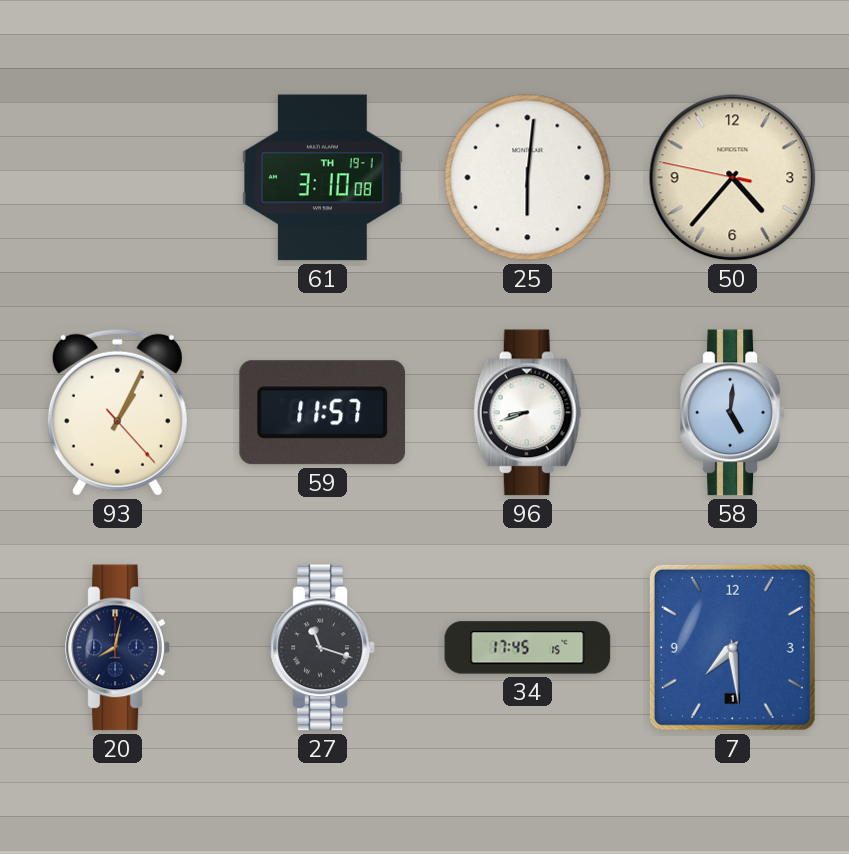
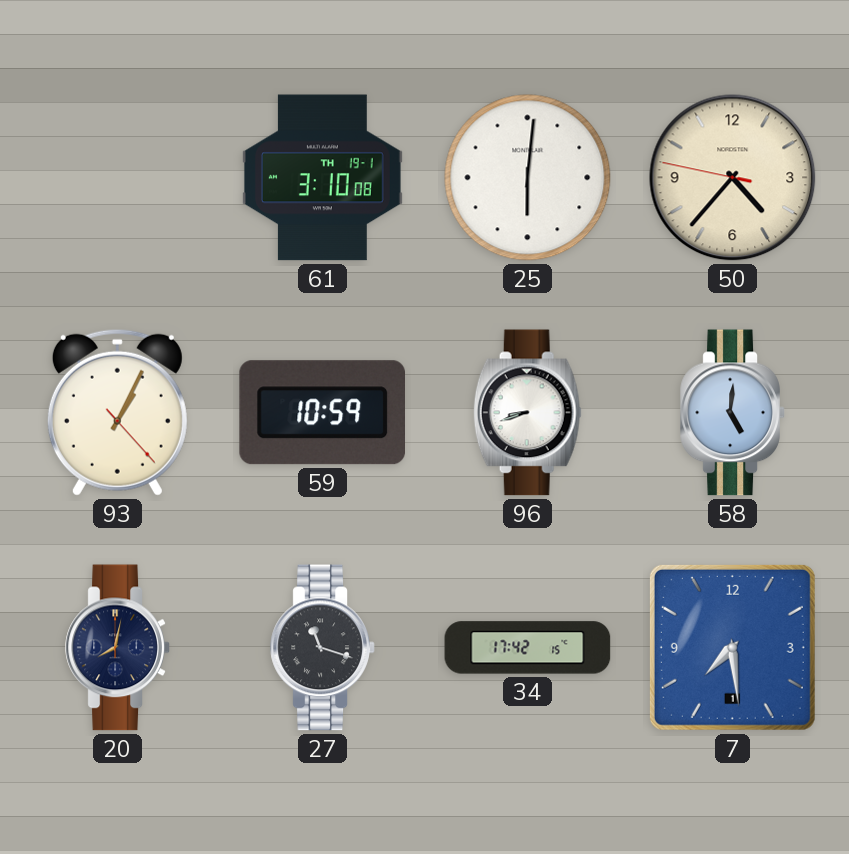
59: 11:57 -> 10:59
34: 17:45 -> 17:42
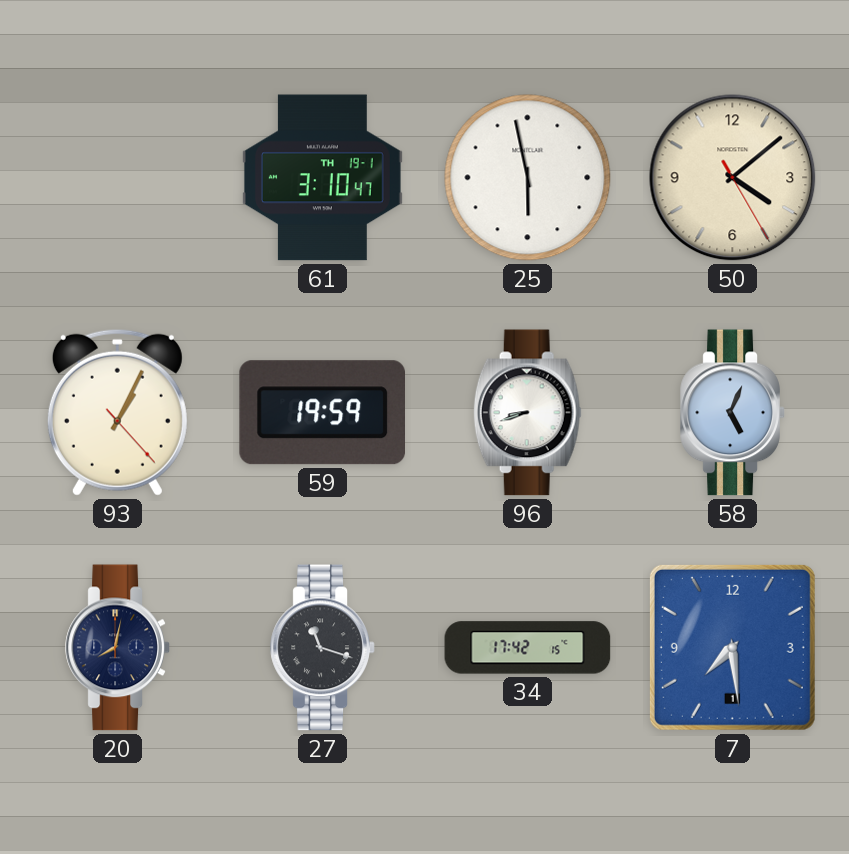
61: 3:10:08 -> 3:10:47
25: 6:01 -> 5:58
50: 4:36 -> 4:08
59: 10:59 -> 19:59
58: 5:01 -> 5:04
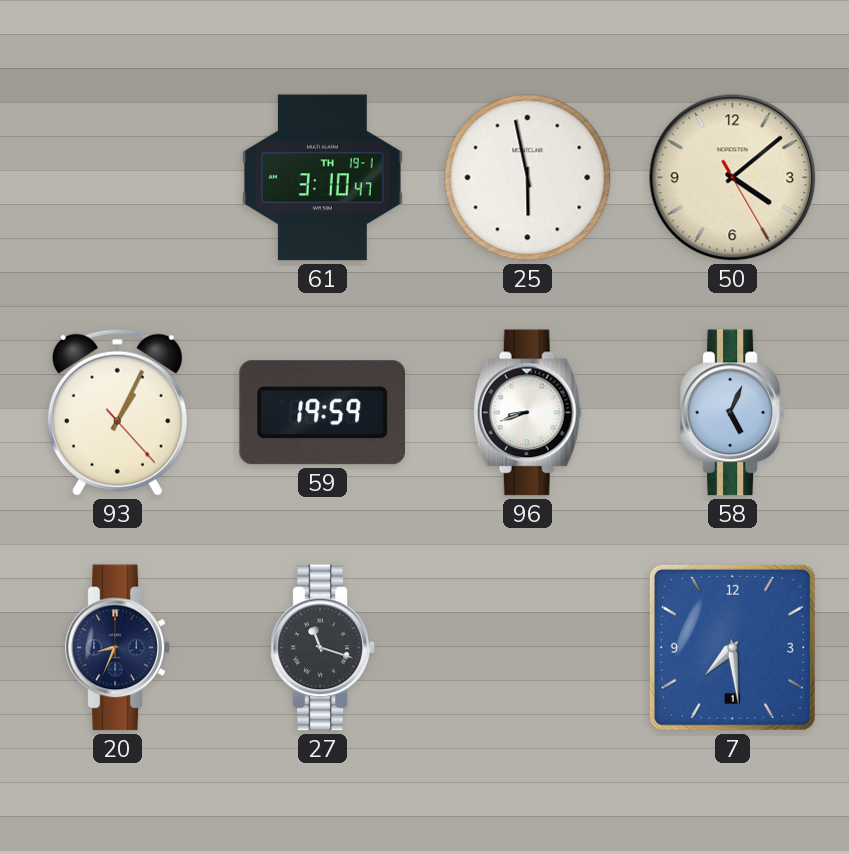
20: 8:02 -> 8:34
34: 17:42 -> none
